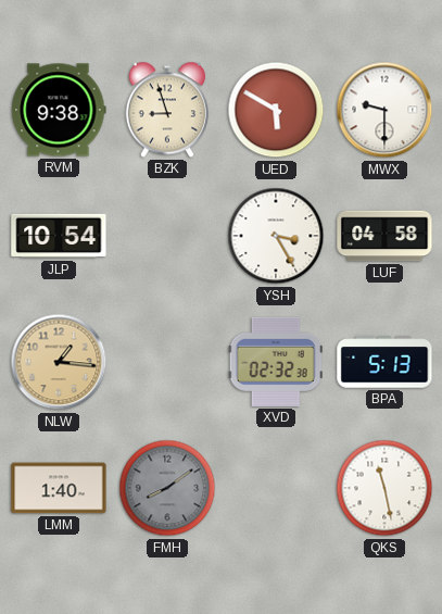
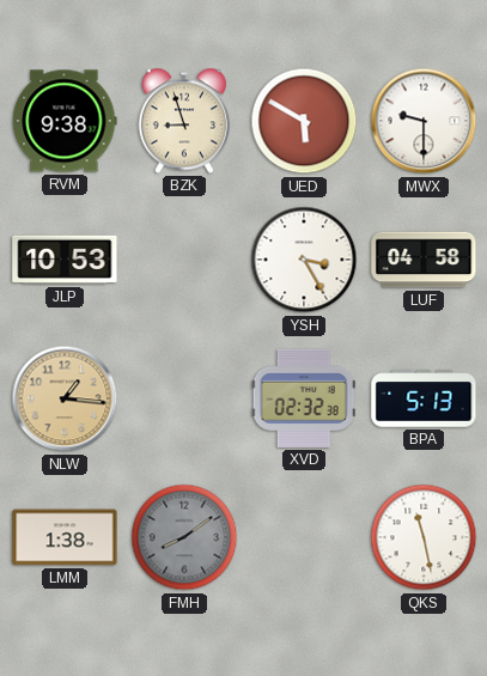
JLP: 10:54 -> 10:53
LMM: 1:40 -> 1:38
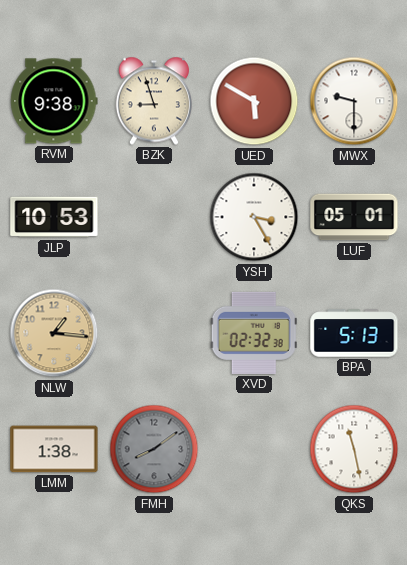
LUF: 04:58 -> 05:01
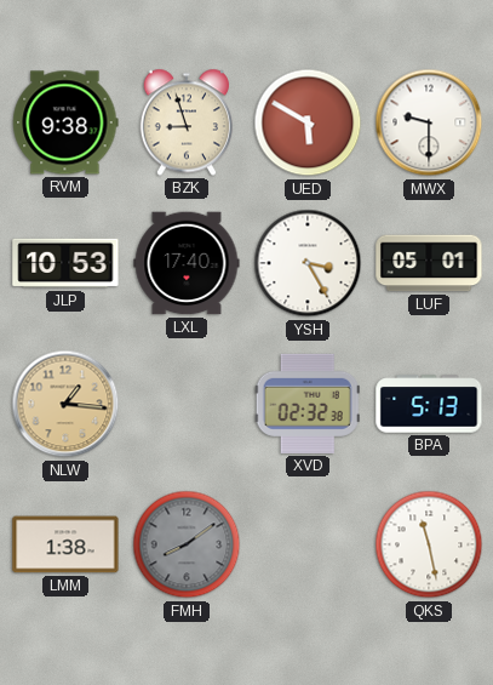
LXL: none -> 17:40
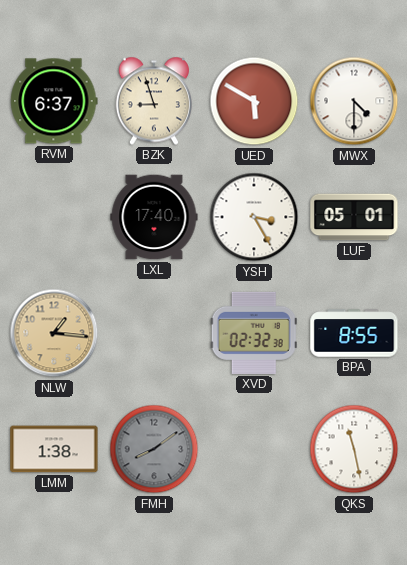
RVM: 9:38 -> 6:37
MWX: 9:30 -> 4:30
JLP: 10:53 -> none
BPA: 5:13 -> 8:55
